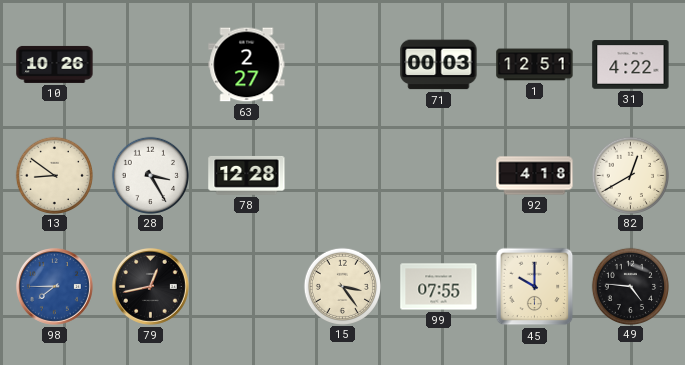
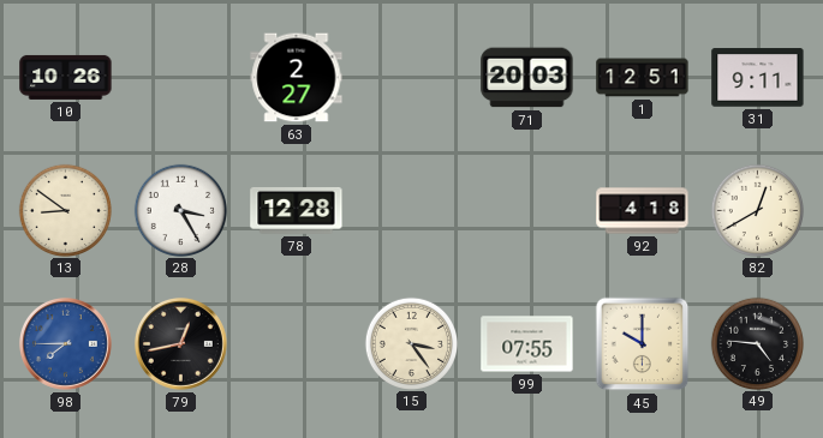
71: 00:03 -> 20:03
31: 4:22 -> 9:11
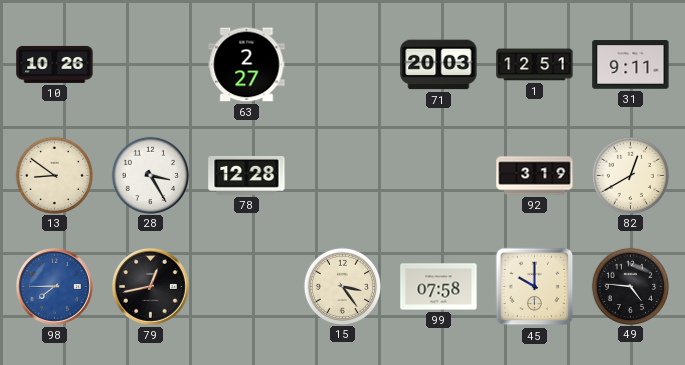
92: 4:18 -> 3:19
99: 07:55 -> 07:58
